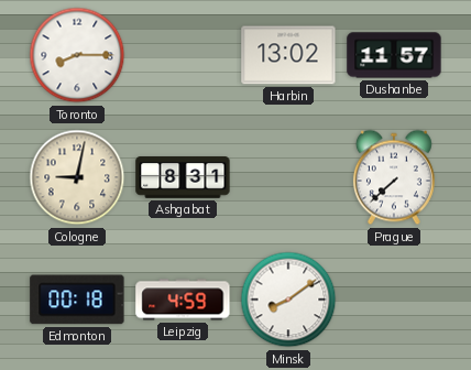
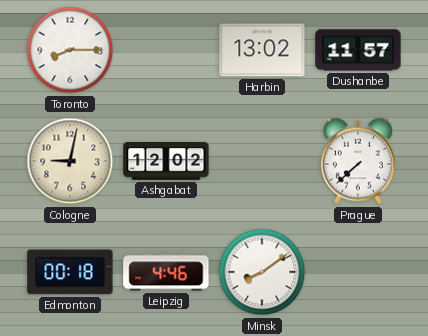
Ashgabat: 8:31 -> 12:02
Leipzig: 4:59 -> 4:46
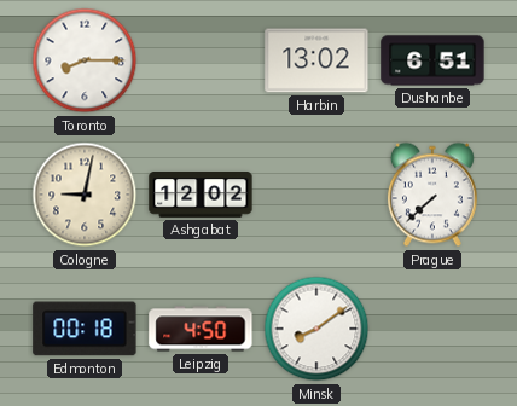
Dushanbe: 11:57 -> 6:51
Leipzig: 4:46 -> 4:50
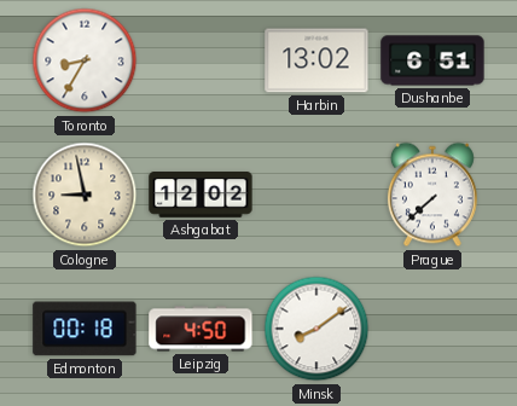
Toronto: 8:15 -> 8:35
Cologne: 9:02 -> 8:58
